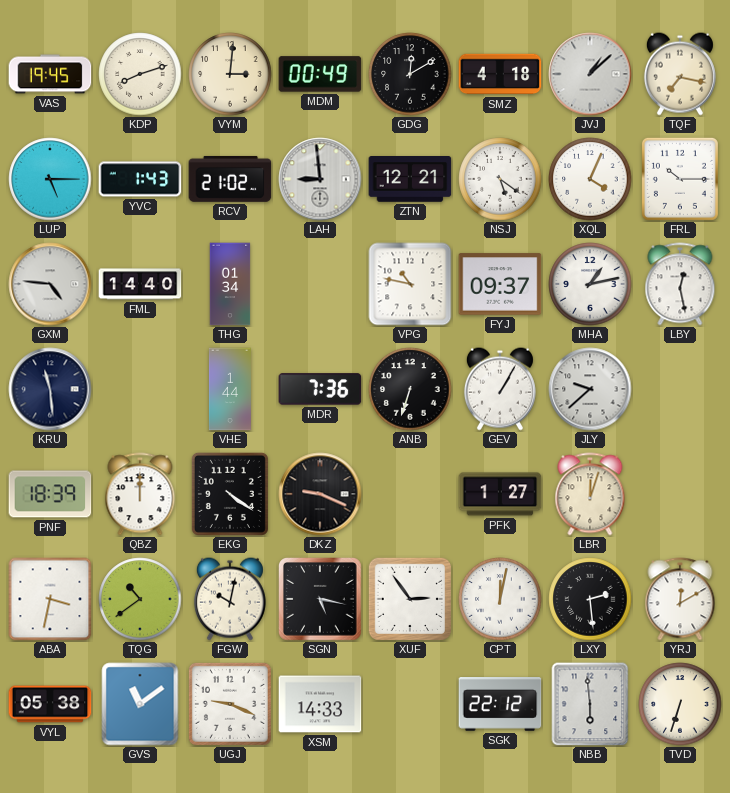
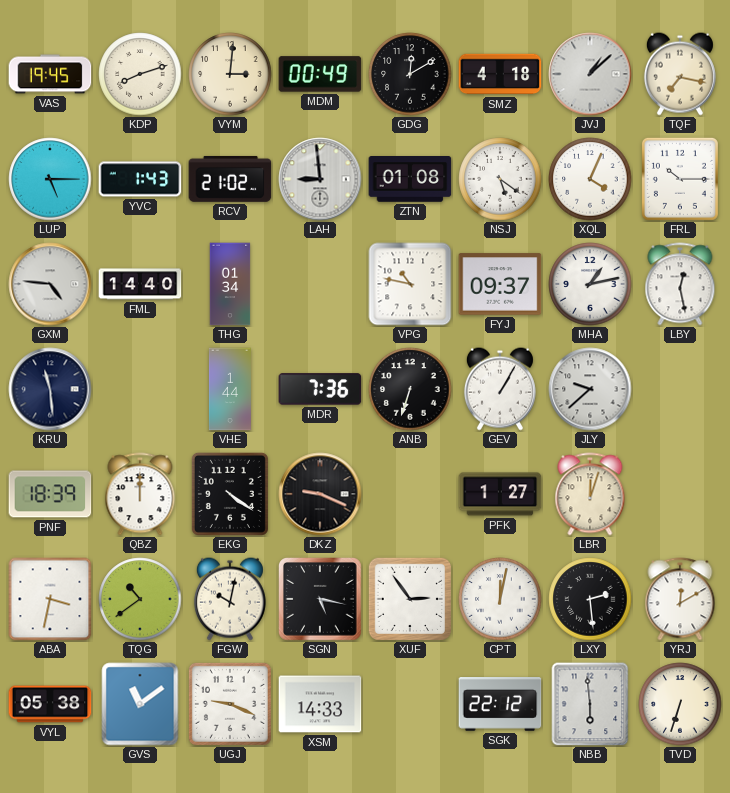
ZTN: 12:21 -> 01:08
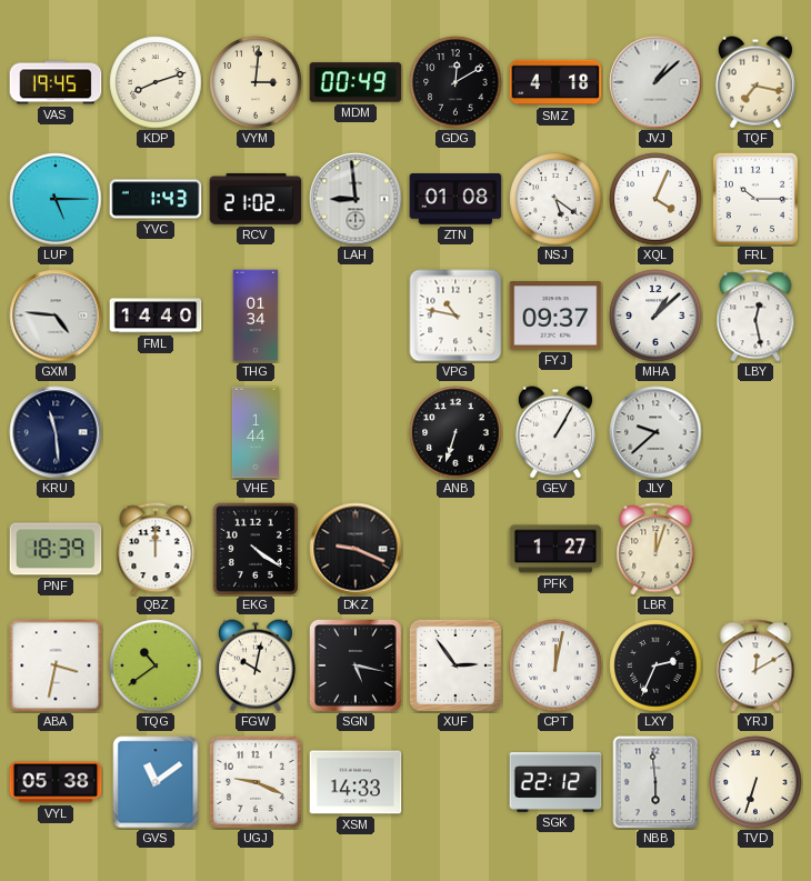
MHA: 1:13 -> 1:08
MDR: 7:36 -> none
LXY: 2:29 -> 2:34
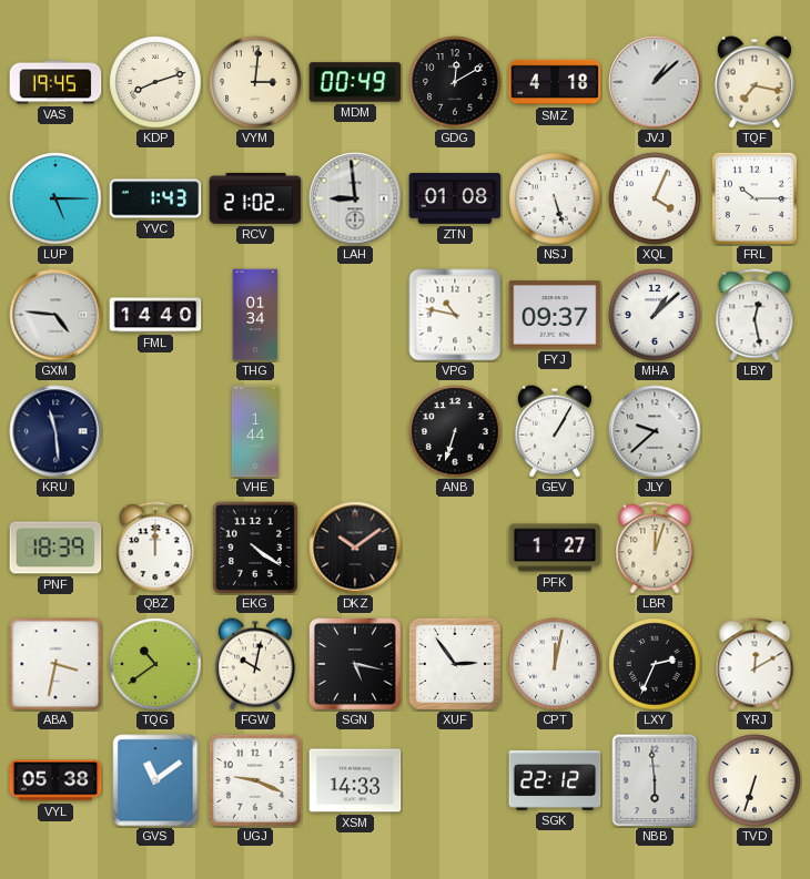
NSJ: 5:21 -> 5:27
DKZ: 9:19 -> 10:09
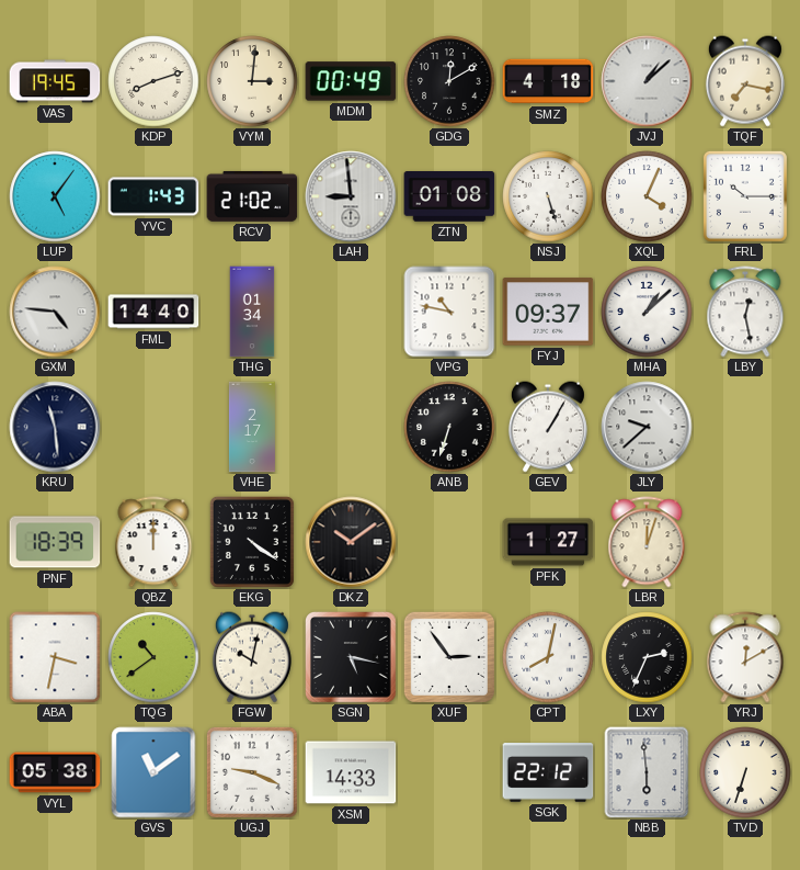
LUP: 5:15 -> 5:06
VHE: 1:44 -> 2:17
CPT: 12:02 -> 8:02
